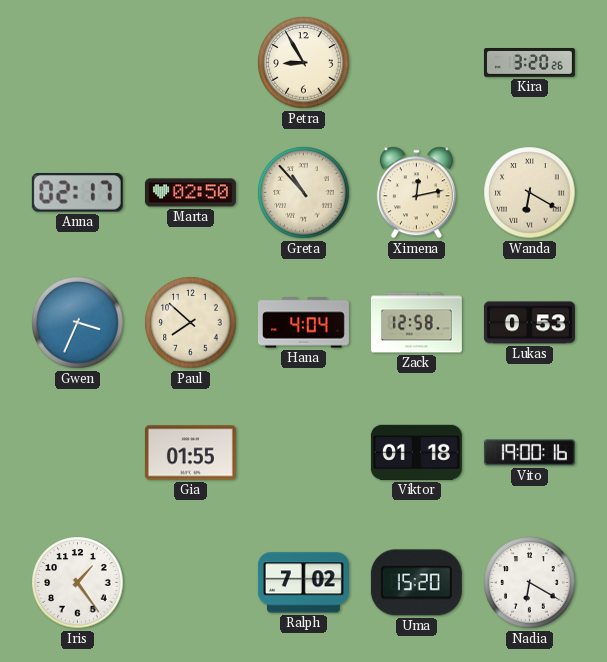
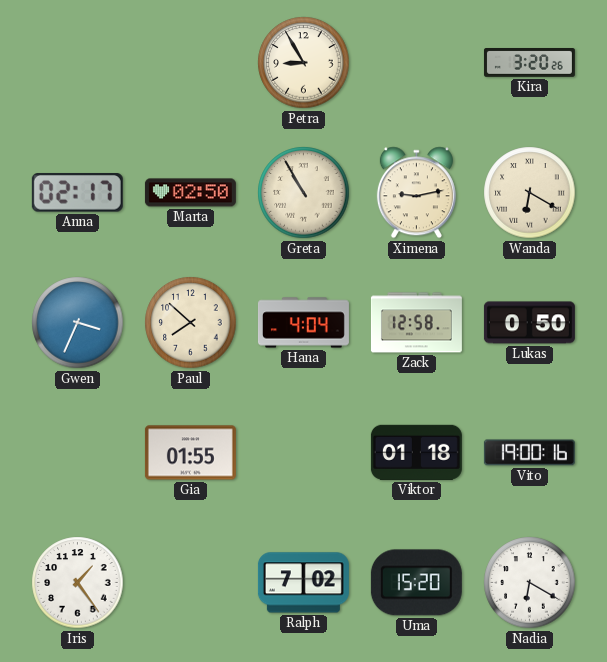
Greta: 10:53 -> 10:55
Ximena: 12:13 -> 9:13
Lukas: 0:53 -> 0:50
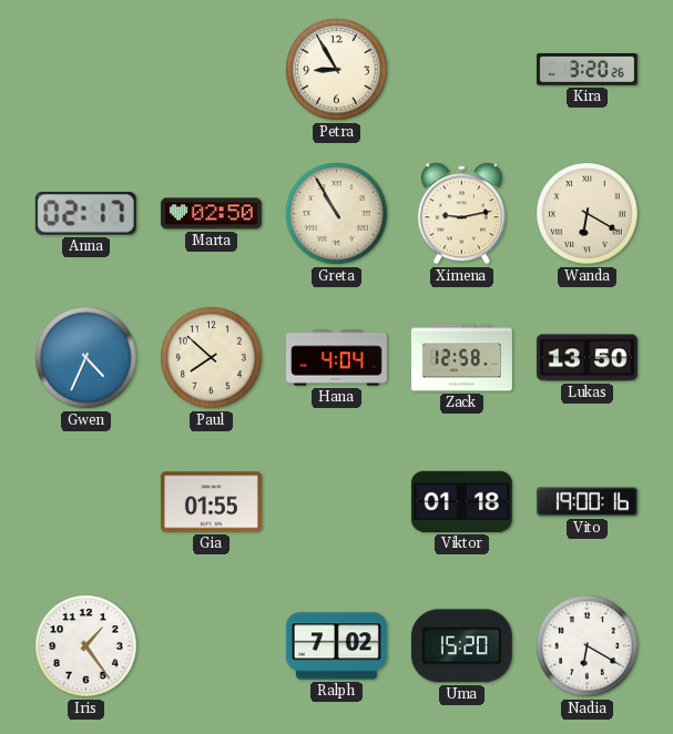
Gwen: 3:34 -> 4:34
Lukas: 0:50 -> 13:50
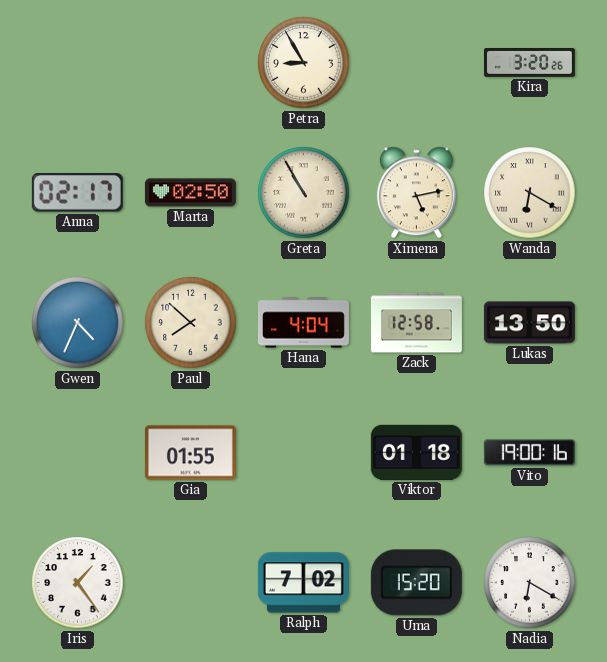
Ximena: 9:13 -> 5:13
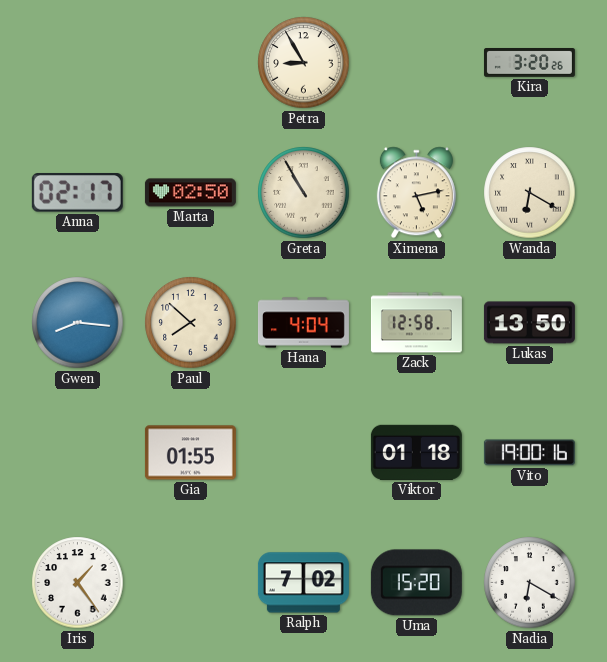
Gwen: 4:34 -> 8:16
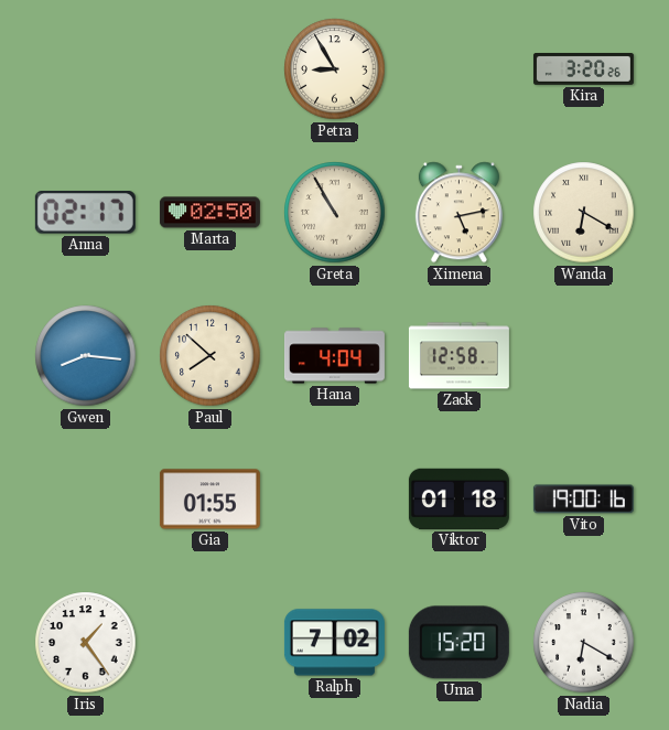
Lukas: 13:50 -> none
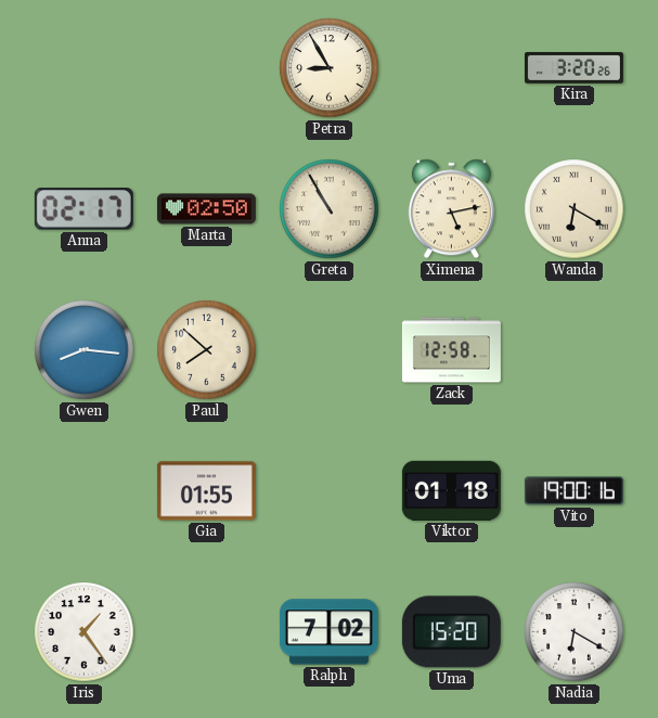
Hana: 4:04 -> none
